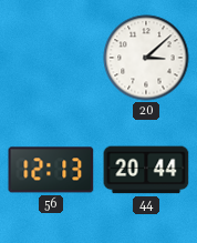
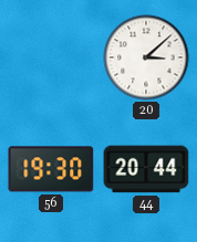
56: 12:13 -> 19:30
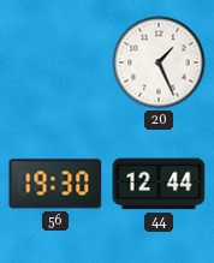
20: 3:08 -> 1:26
44: 20:44 -> 12:44
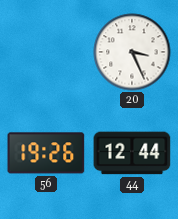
20: 1:26 -> 3:26
56: 19:30 -> 19:26
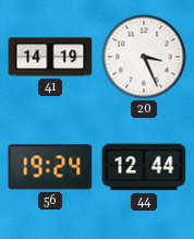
41: none -> 14:19
56: 19:26 -> 19:24
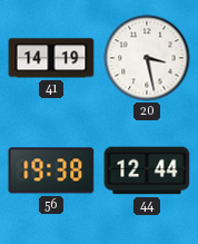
20: 3:26 -> 3:28
56: 19:24 -> 19:38
